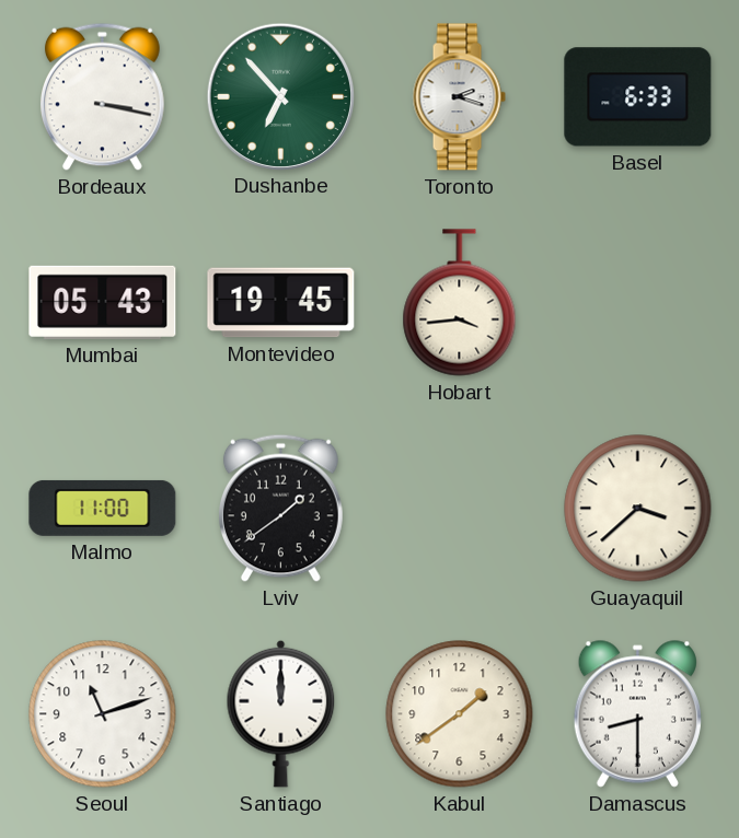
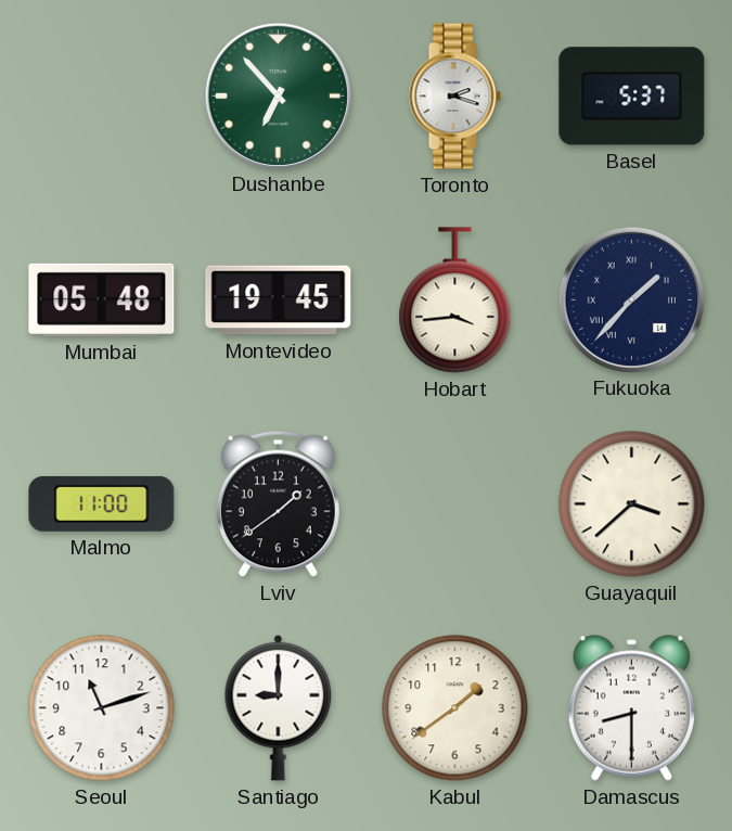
Bordeaux: 3:17 -> none
Basel: 6:33 -> 5:37
Mumbai: 05:43 -> 05:48
Fukuoka: none -> 1:37
Santiago: 12:00 -> 9:00
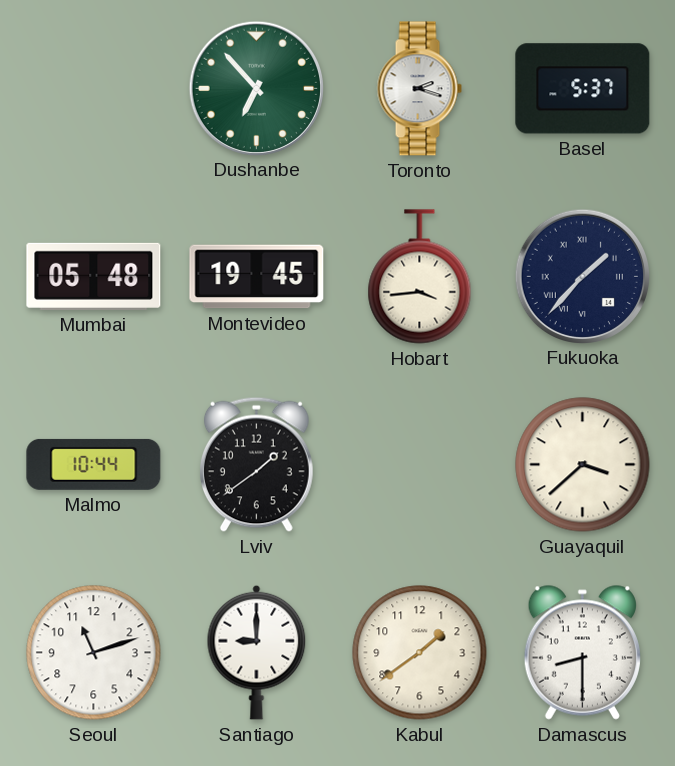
Malmo: 11:00 -> 10:44
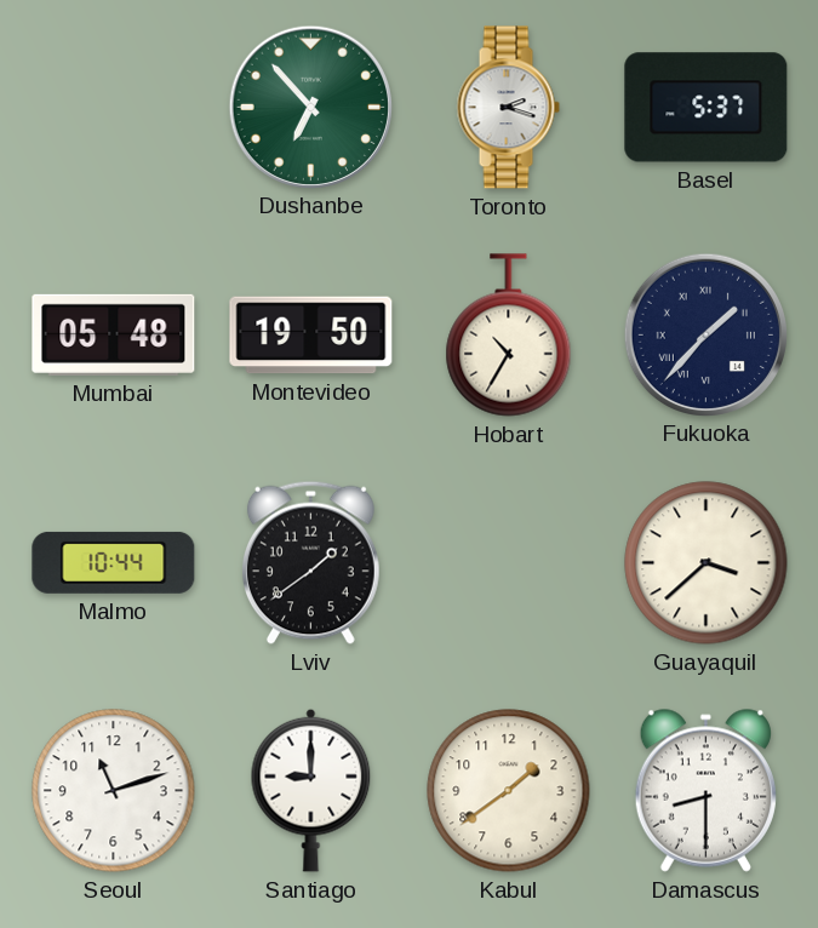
Montevideo: 19:45 -> 19:50
Hobart: 3:44 -> 10:35
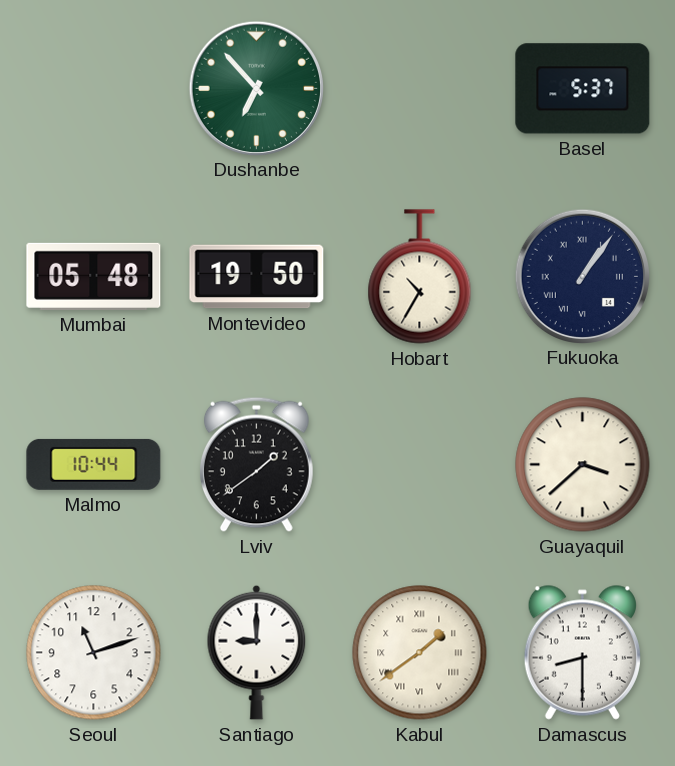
Toronto: 2:18 -> none
Fukuoka: 1:37 -> 1:06
Kabul numerals: Arabic -> Roman
